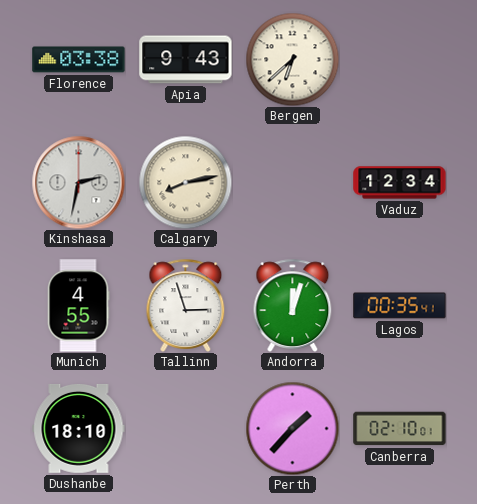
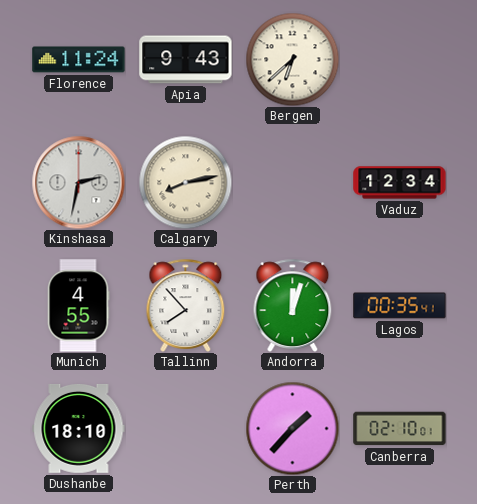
Florence: 03:38 -> 11:24
Tallinn: 2:57 -> 7:53
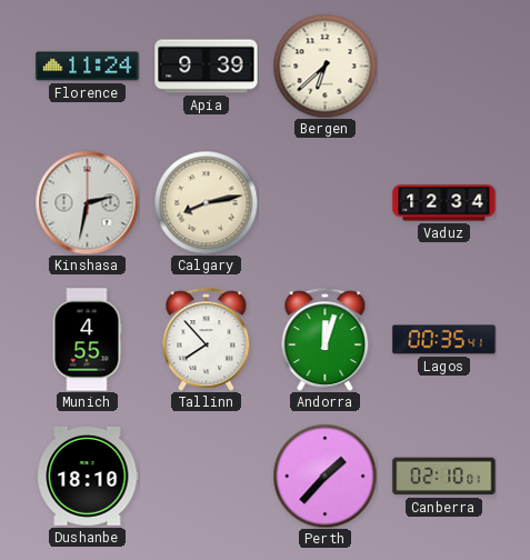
Apia: 9:43 -> 9:39
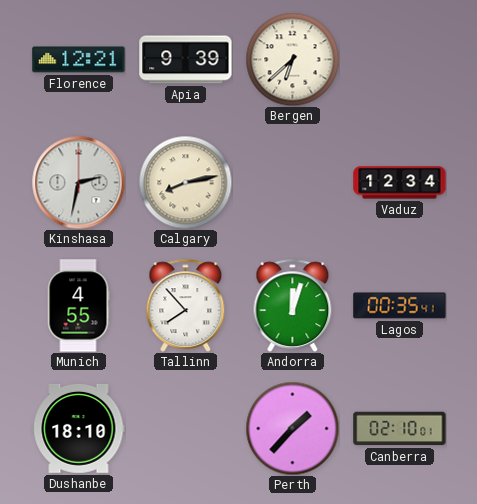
Florence: 11:24 -> 12:21
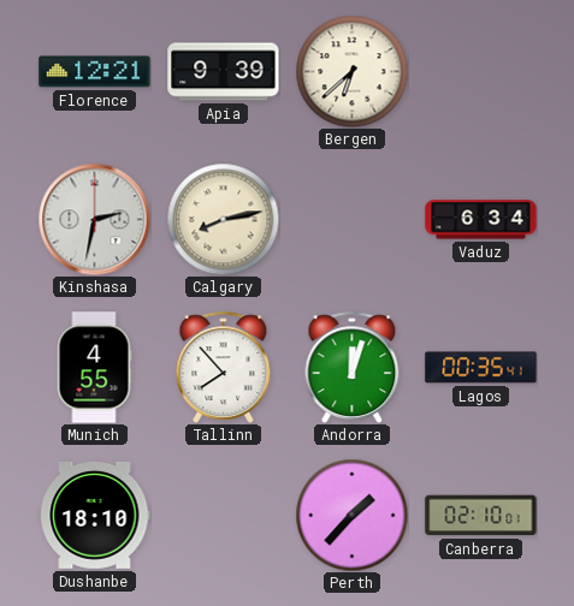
Vaduz: 12:34 -> 6:34
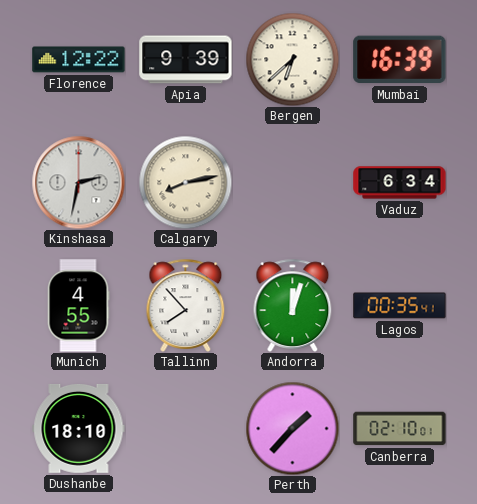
Florence: 12:21 -> 12:22
Mumbai: none -> 16:39
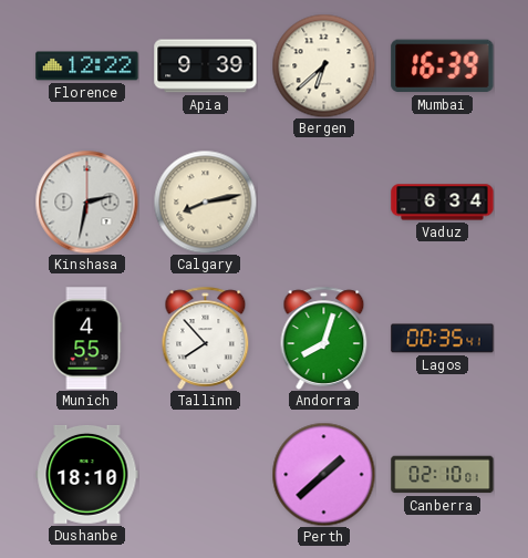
Andorra: 12:03 -> 8:03
Perth: 1:37 -> 1:38
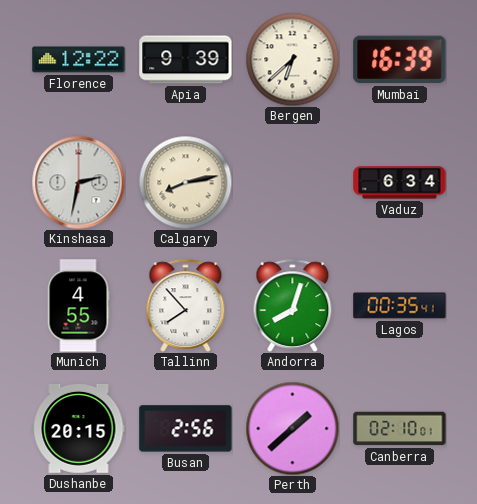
Dushanbe: 18:10 -> 20:15
Busan: none -> 2:56
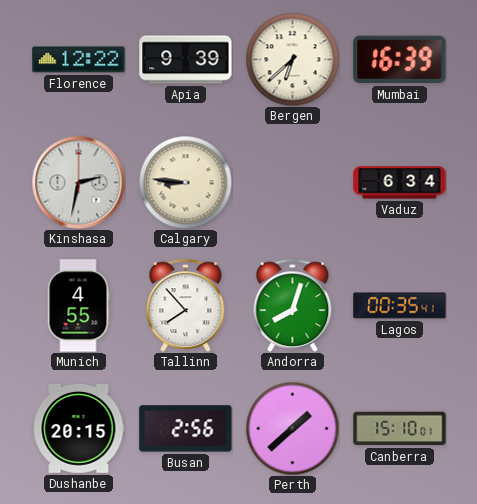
Calgary: 8:13 -> 8:46
Canberra: 02:10 -> 15:10
